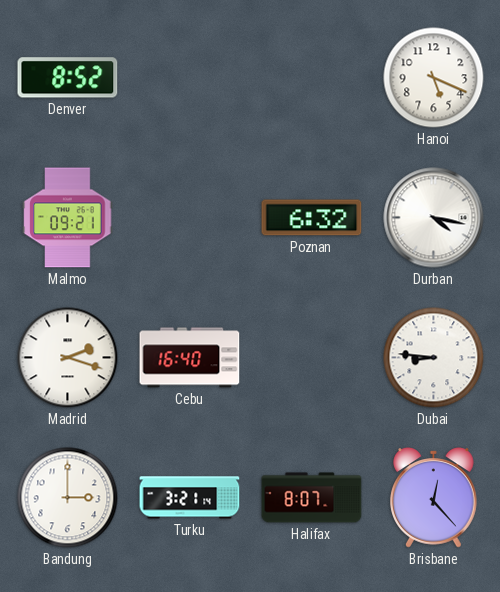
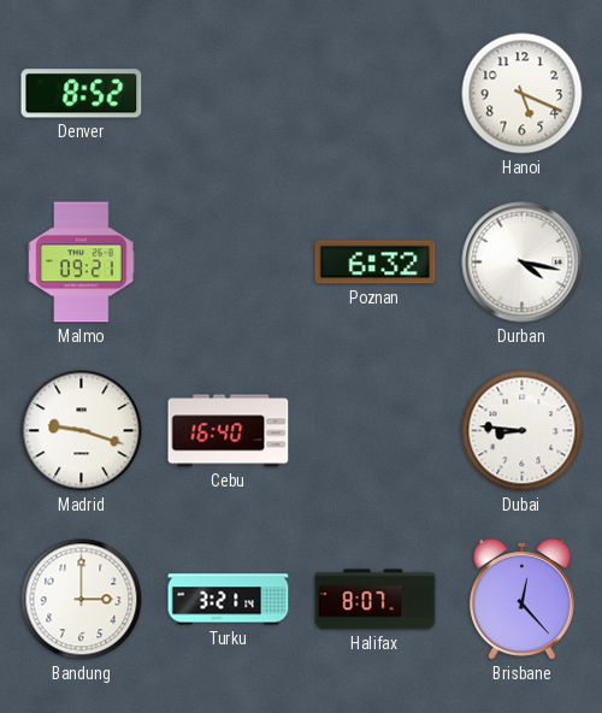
Madrid: 2:18 -> 9:18
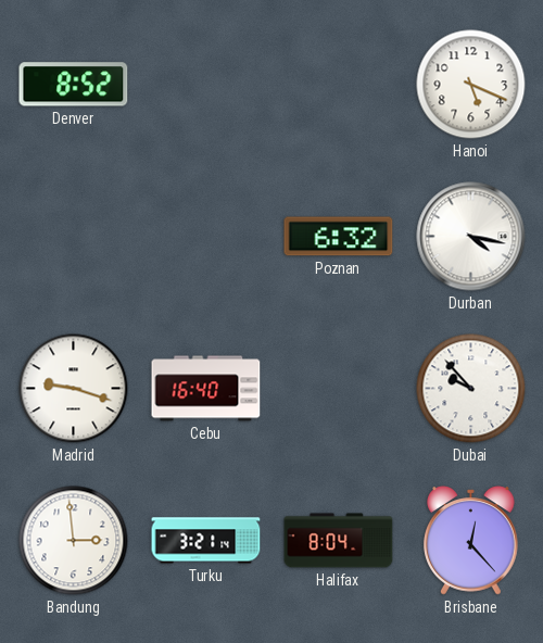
Malmo: 09:21 -> none
Dubai: 8:46 -> 9:53
Bandung: 3:00 -> 2:59
Halifax: 8:07 -> 8:04
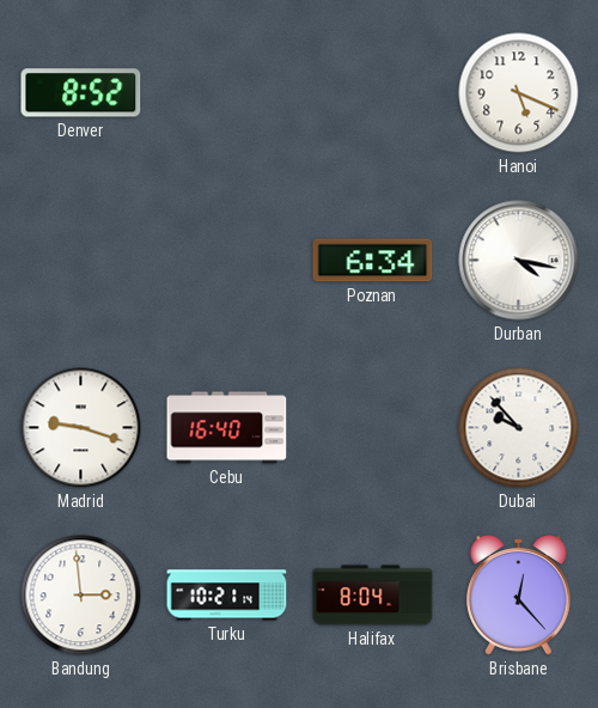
Poznan: 6:32 -> 6:34
Turku: 3:21 -> 10:21
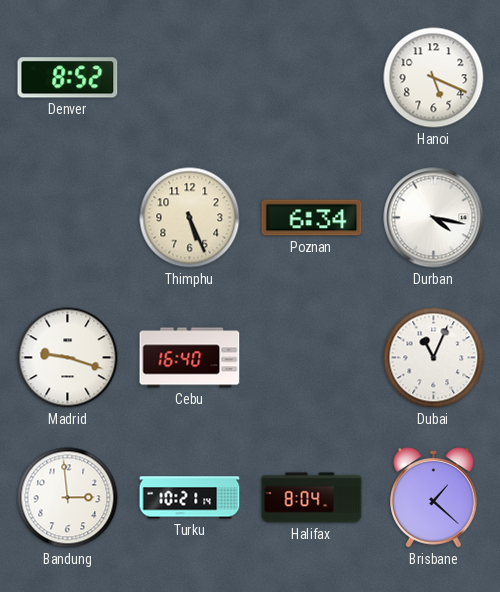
Thimphu: none -> 5:26
Dubai: 9:53 -> 11:04
Brisbane: 12:23 -> 1:22
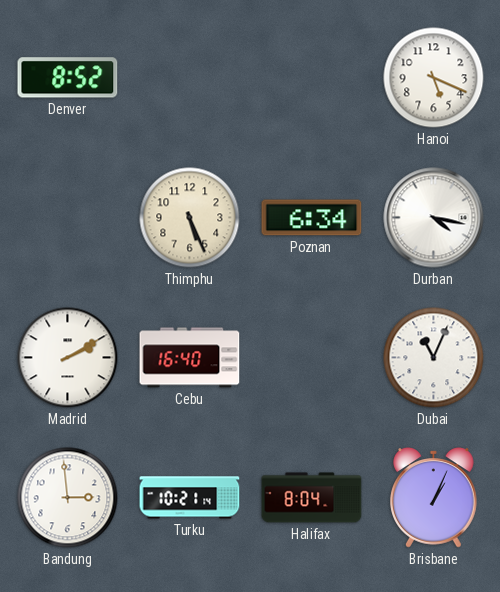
Madrid: 9:18 -> 2:10
Brisbane: 1:22 -> 1:04
